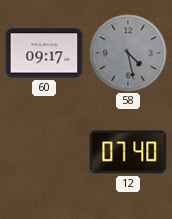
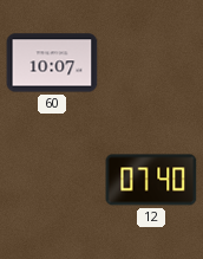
60: 09:17 -> 10:07
58: 4:28 -> none
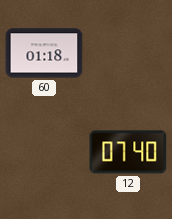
60: 10:07 -> 01:18
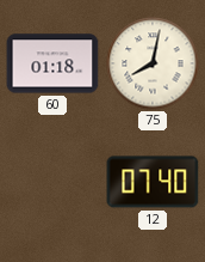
75: none -> 8:02
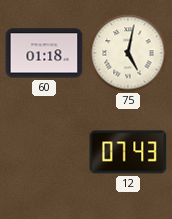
75: 8:02 -> 5:02
12: 07:40 -> 07:43
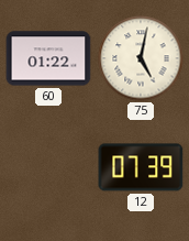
60: 01:18 -> 01:22
12: 07:43 -> 07:39
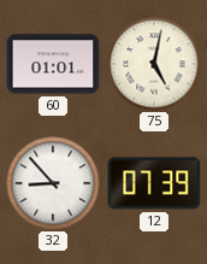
60: 01:22 -> 01:01
32: none -> 8:53
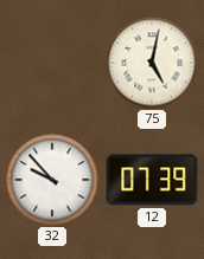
60: 01:01 -> none
32: 8:53 -> 9:53
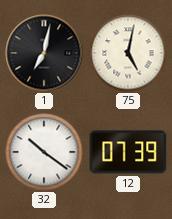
1: none -> 7:02
32: 9:53 -> 10:21
